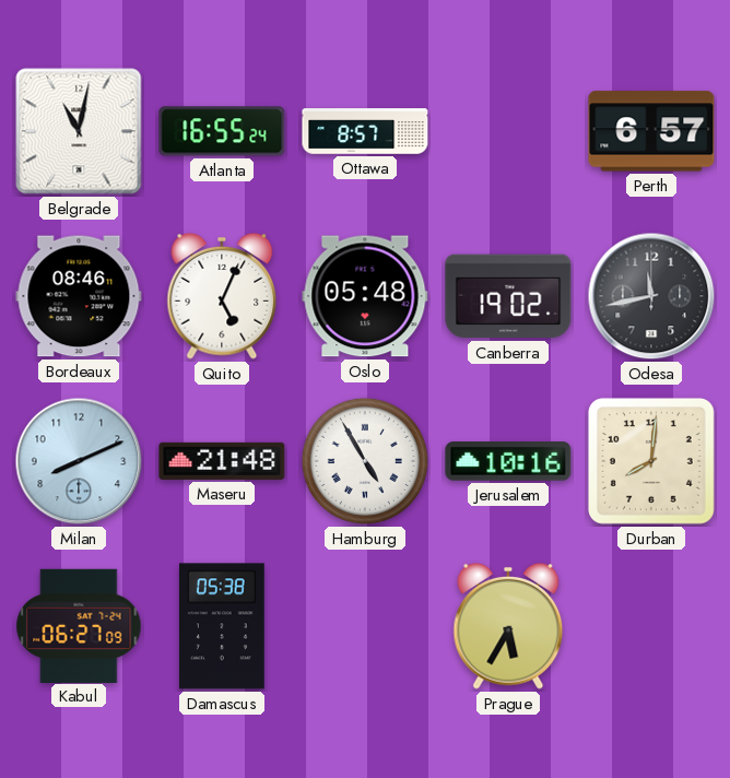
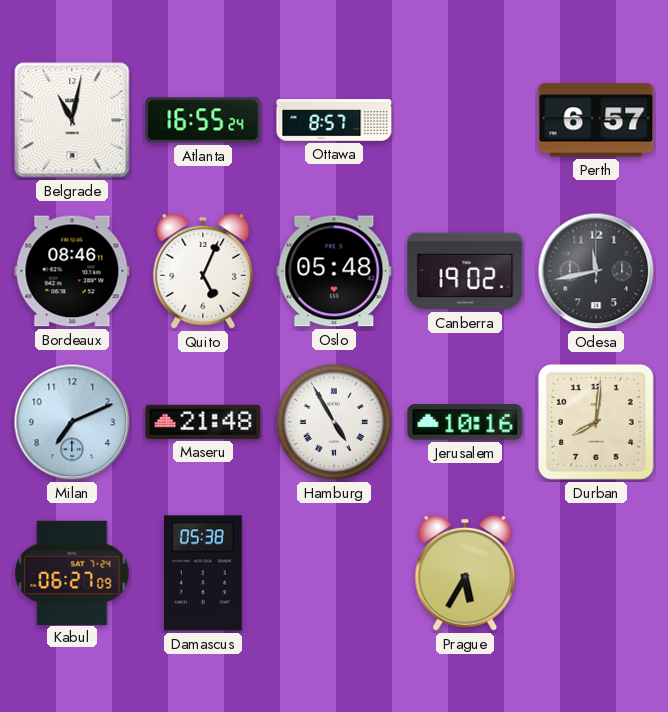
Milan: 8:11 -> 7:11
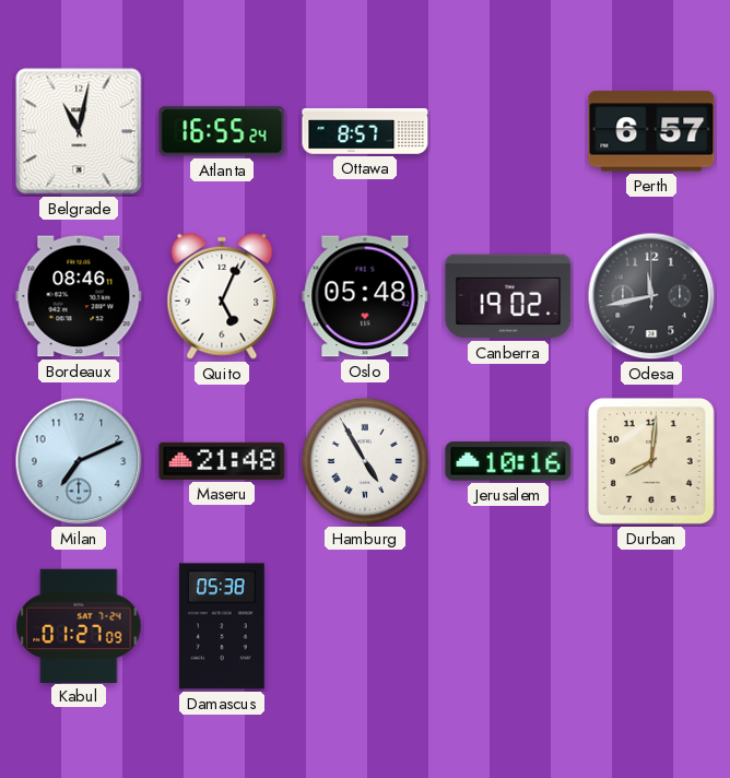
Kabul: 06:27 -> 01:27
Prague: 5:35 -> none
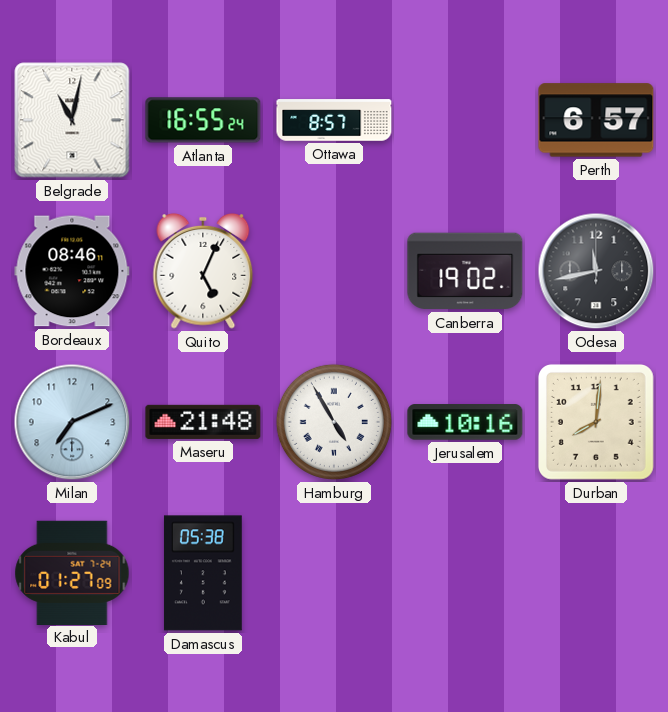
Oslo: 05:48 -> none
